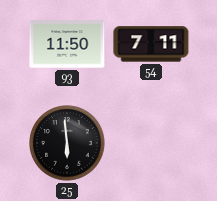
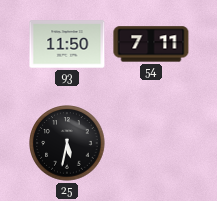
25: 5:59 -> 5:32
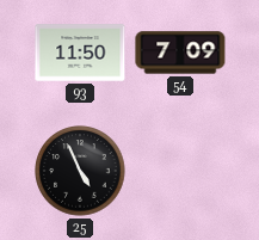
54: 7:11 -> 7:09
25: 5:32 -> 4:56
